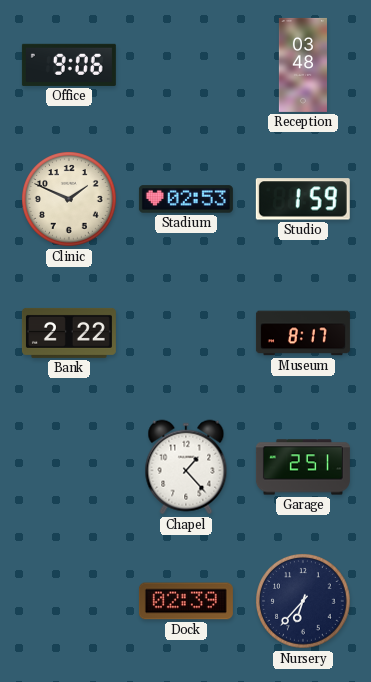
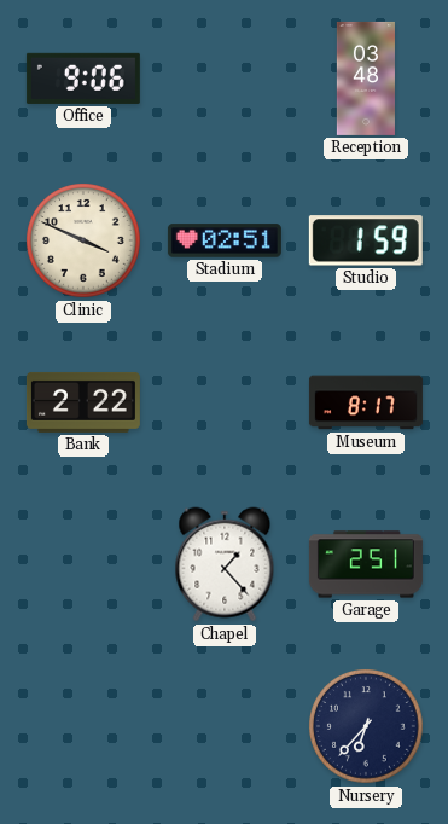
Clinic: 1:49 -> 3:49
Stadium: 02:53 -> 02:51
Dock: 02:39 -> none
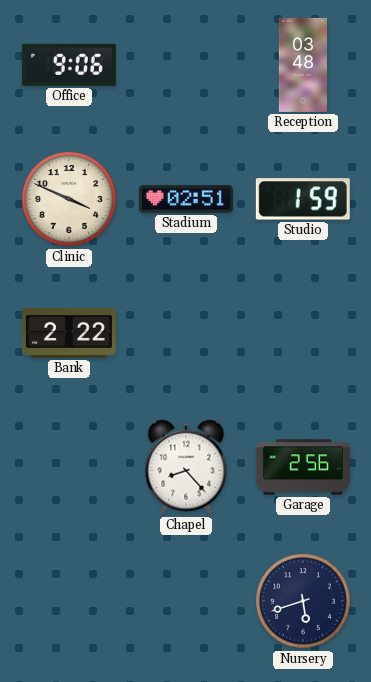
Museum: 8:17 -> none
Chapel: 1:23 -> 8:23
Garage: 2:51 -> 2:56
Nursery: 6:37 -> 5:42
